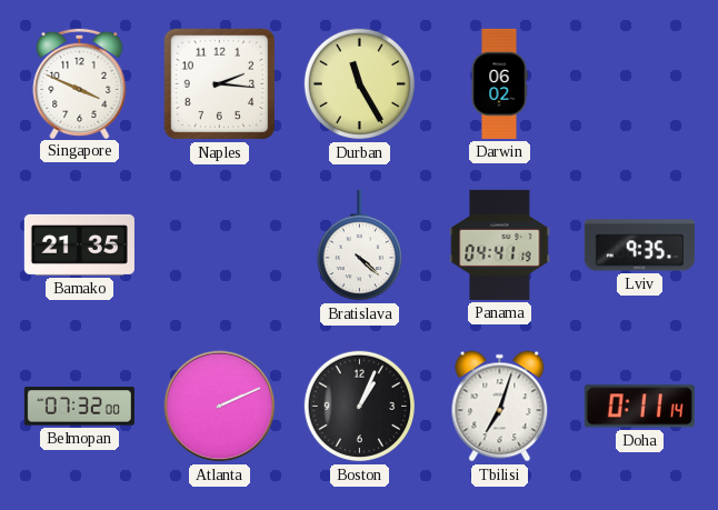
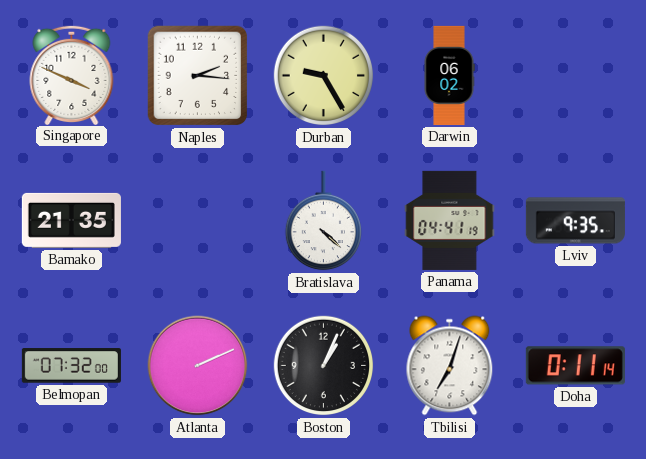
Durban: 11:25 -> 9:25
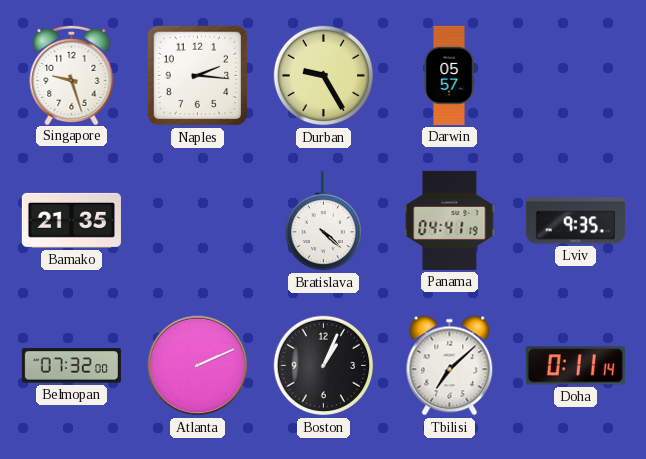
Singapore: 3:49 -> 9:27
Darwin: 06:02 -> 05:57
Tbilisi: 7:03 -> 7:08
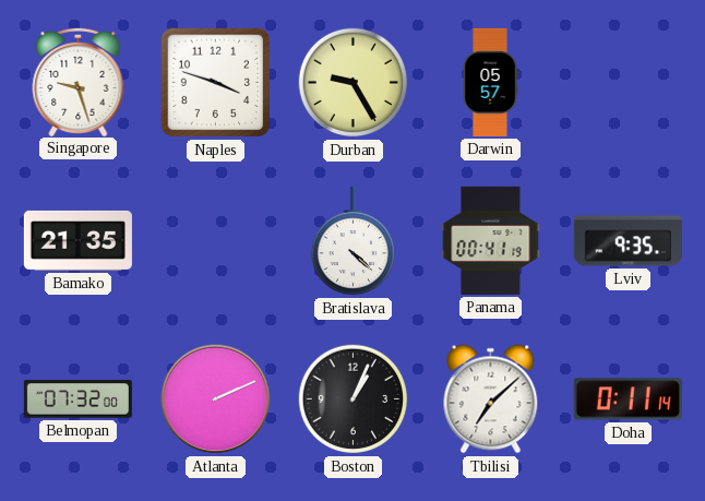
Naples: 2:16 -> 3:48
Panama: 04:41 -> 00:41
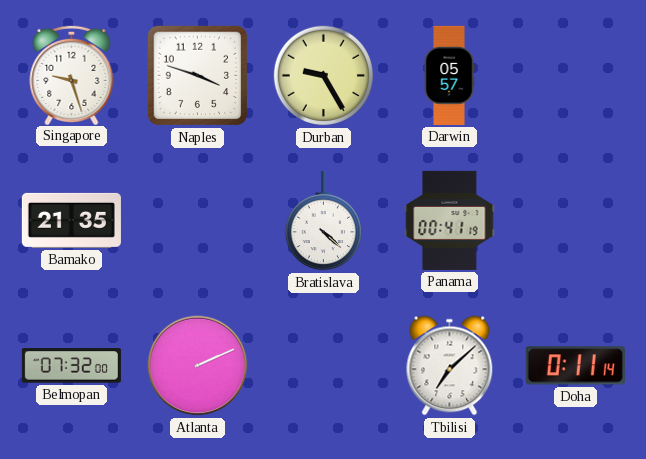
Lviv: 9:35 -> none
Boston: 1:04 -> none
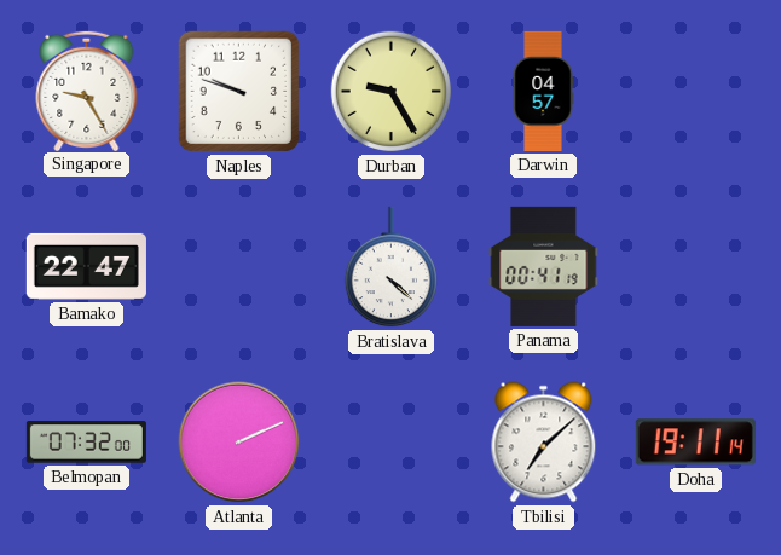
Singapore: 9:27 -> 9:25
Naples: 3:48 -> 9:48
Darwin: 05:57 -> 04:57
Bamako: 21:35 -> 22:47
Doha: 0:11 -> 19:11
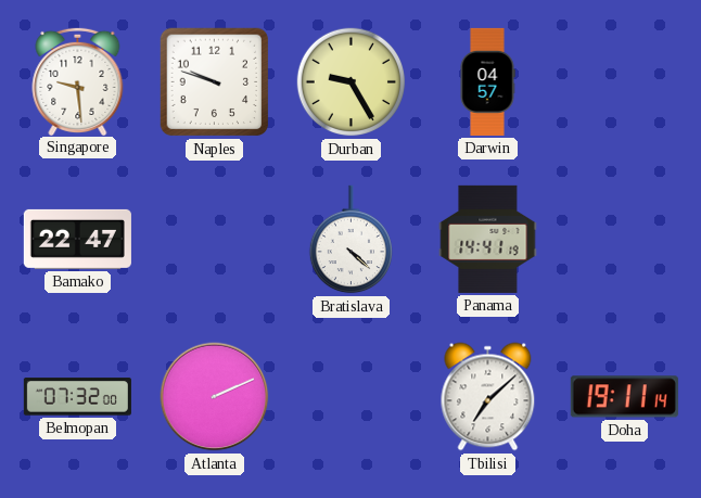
Singapore: 9:25 -> 9:29
Panama: 00:41 -> 14:41
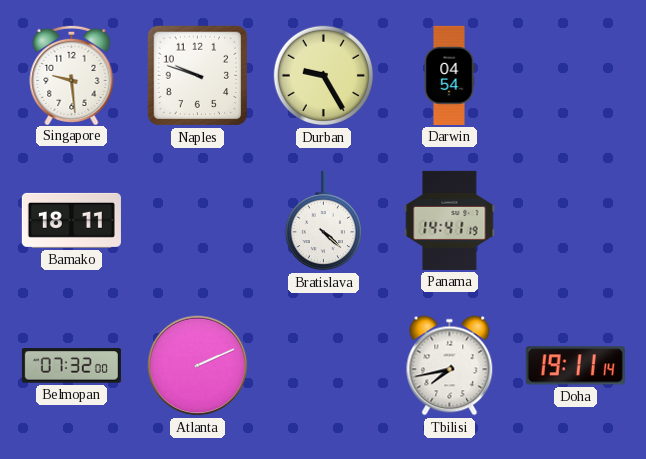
Darwin: 04:57 -> 04:54
Bamako: 22:47 -> 18:11
Tbilisi: 7:08 -> 7:43
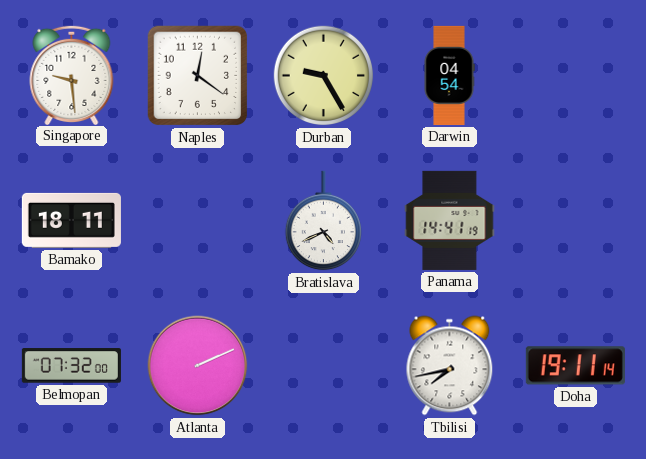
Naples: 9:48 -> 12:21
Bratislava: 4:22 -> 4:41
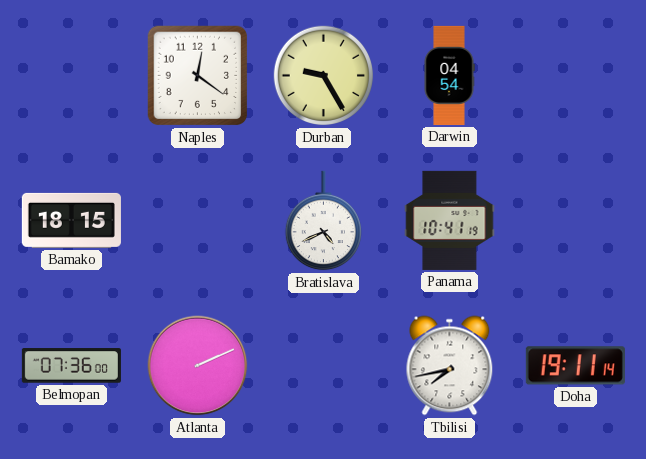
Singapore: 9:29 -> none
Bamako: 18:11 -> 18:15
Panama: 14:41 -> 10:41
Belmopan: 07:32 -> 07:36
